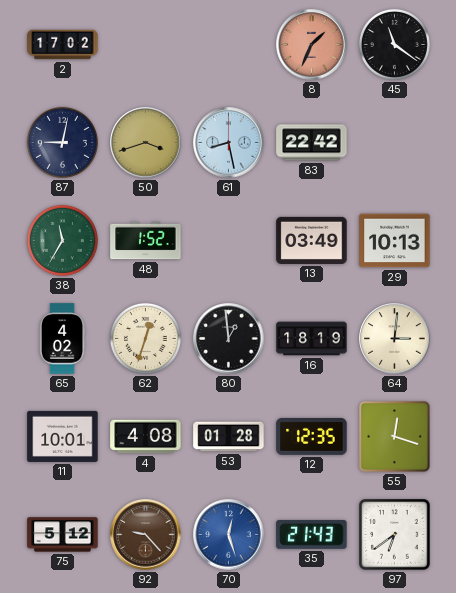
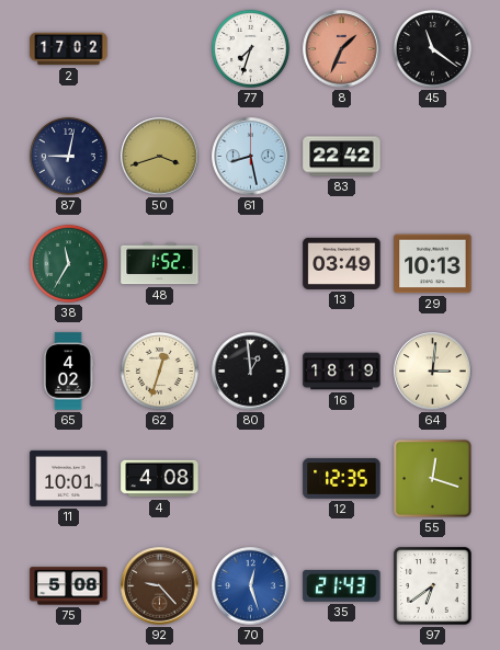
77: none -> 7:33
53: 01:28 -> none
75: 5:12 -> 5:08
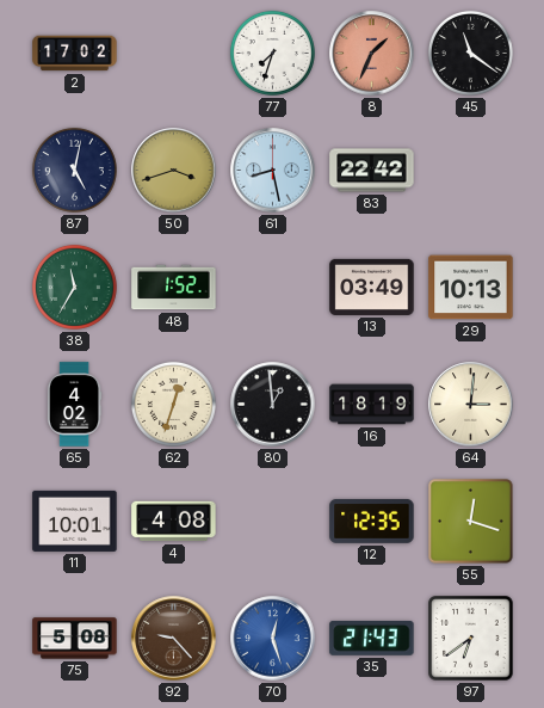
87: 9:02 -> 5:02
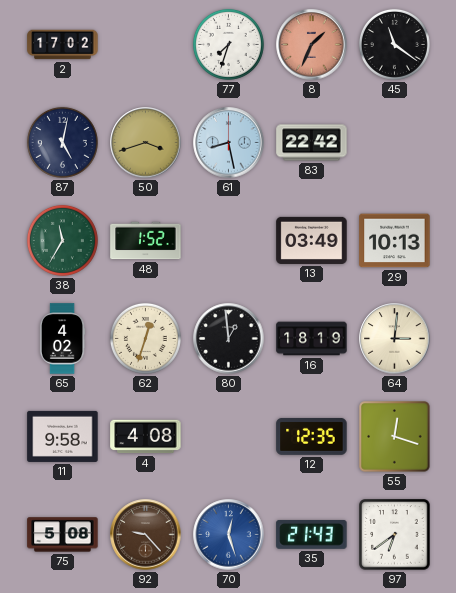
11: 10:01 -> 9:58
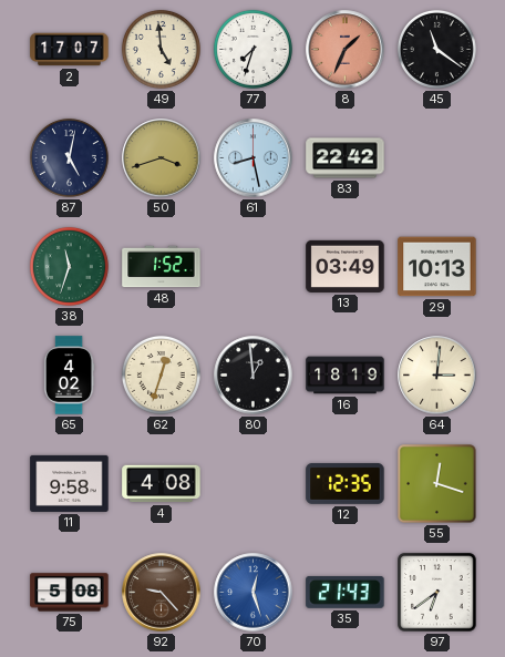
2: 17:02 -> 17:07
49: none -> 4:59
38: 11:35 -> 11:33
